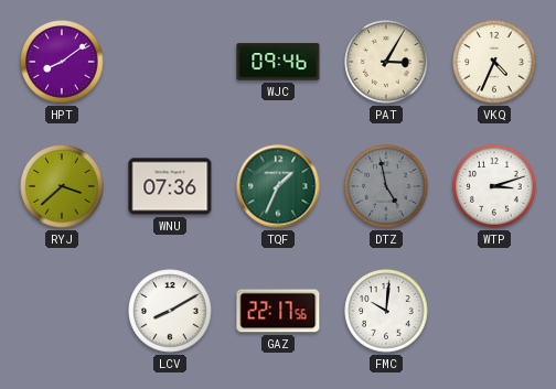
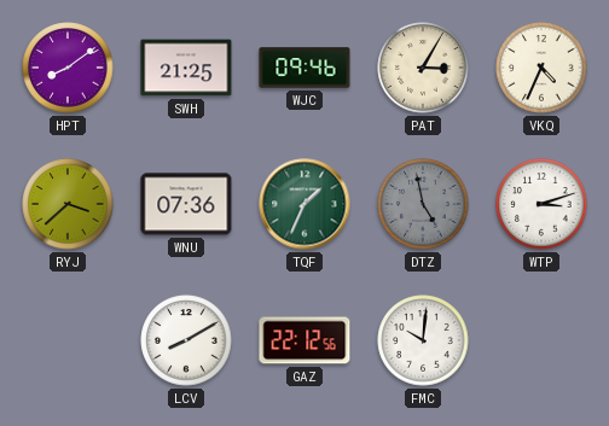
SWH: none -> 21:25
GAZ: 22:17 -> 22:12
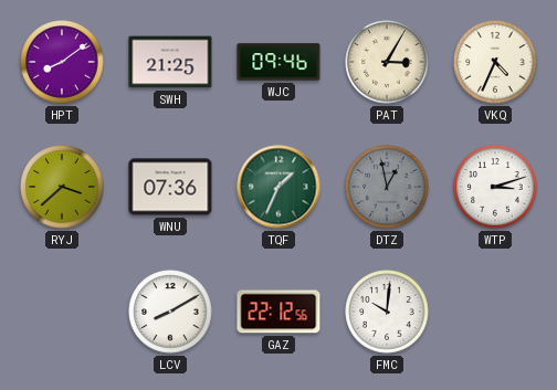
DTZ: 4:58 -> 12:58
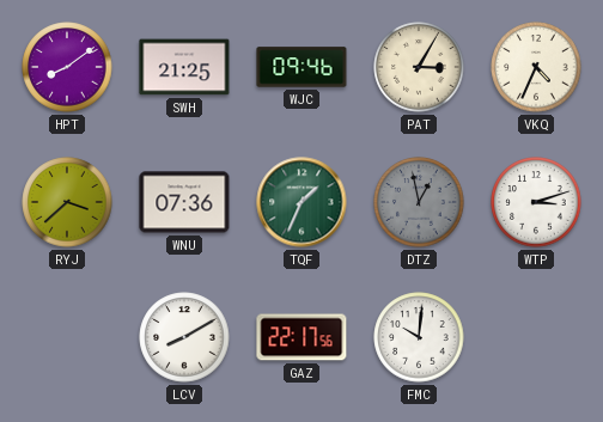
GAZ: 22:12 -> 22:17
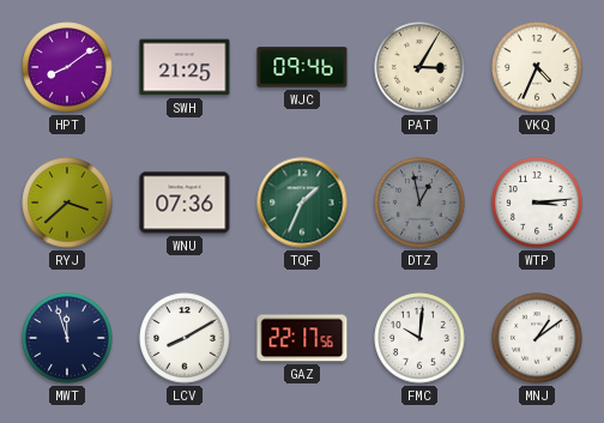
WTP: 3:12 -> 3:14
MWT: none -> 11:57
MNJ: none -> 1:09
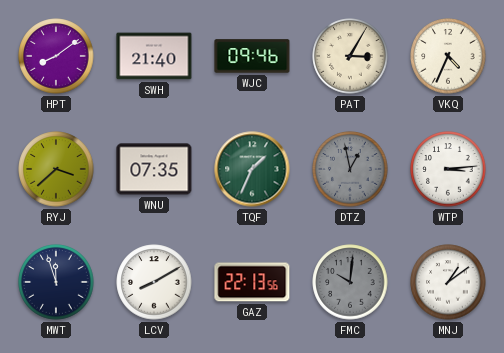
SWH: 21:25 -> 21:40
WNU: 07:36 -> 07:35
GAZ: 22:17 -> 22:13
FMC dial: white -> grey
